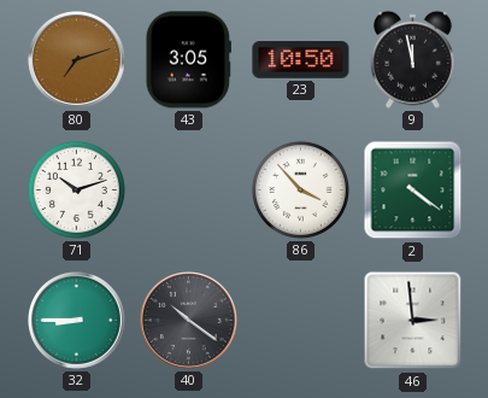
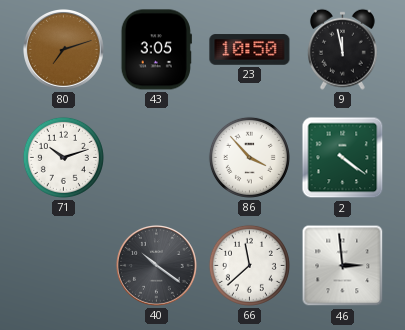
32: 8:45 -> none
66: none -> 11:38
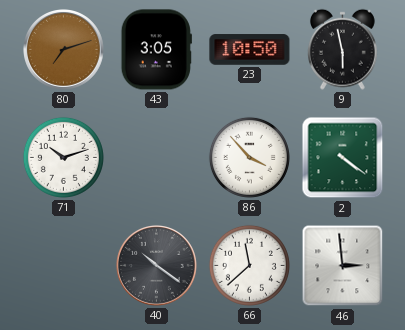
9: 11:58 -> 5:58
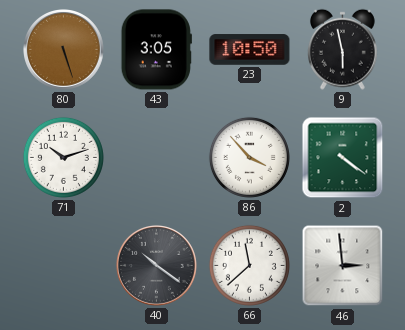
80: 7:12 -> 5:27
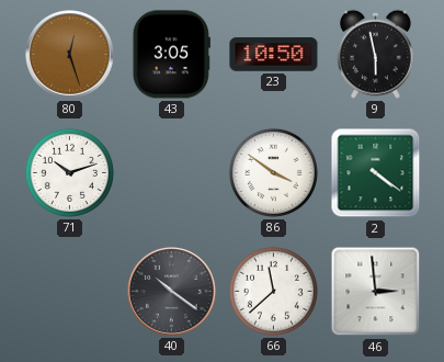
80: 5:27 -> 12:27
86: 3:53 -> 3:51
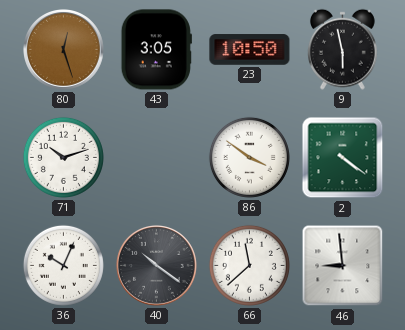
36: none -> 10:04
46: 2:59 -> 8:59
